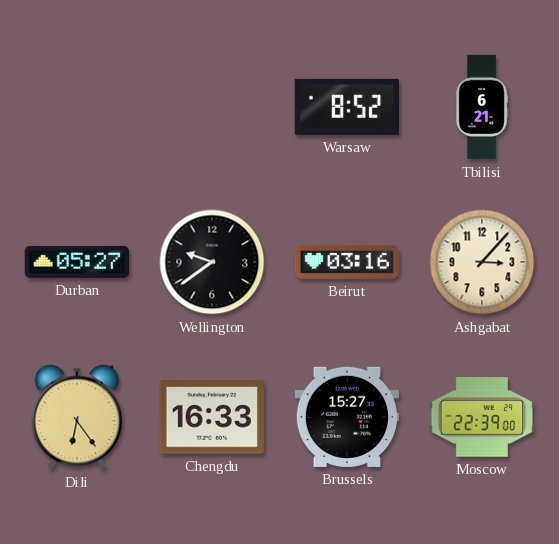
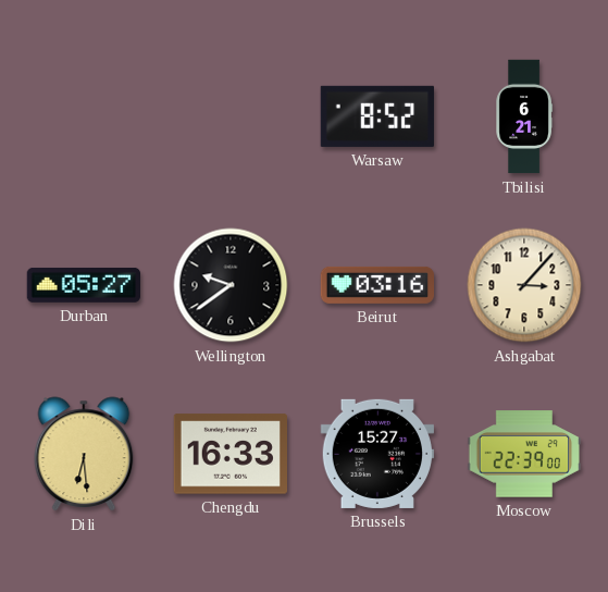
Dili: 6:24 -> 6:29
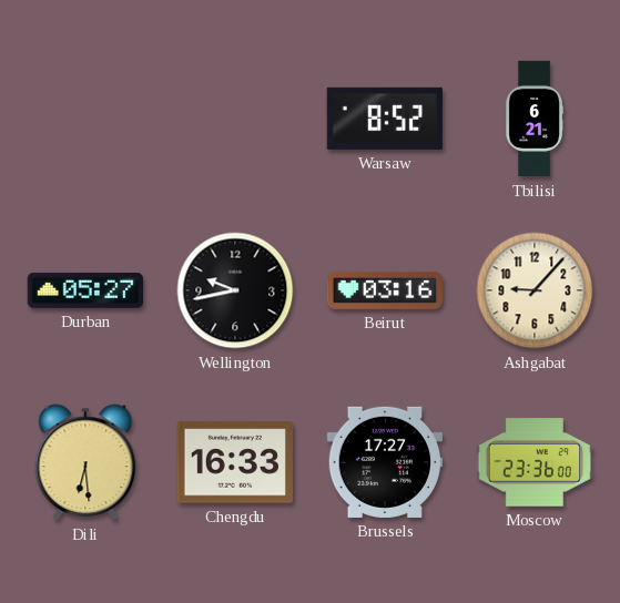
Wellington: 9:39 -> 9:43
Ashgabat: 3:07 -> 9:07
Brussels: 15:27 -> 17:27
Moscow: 22:39 -> 23:36
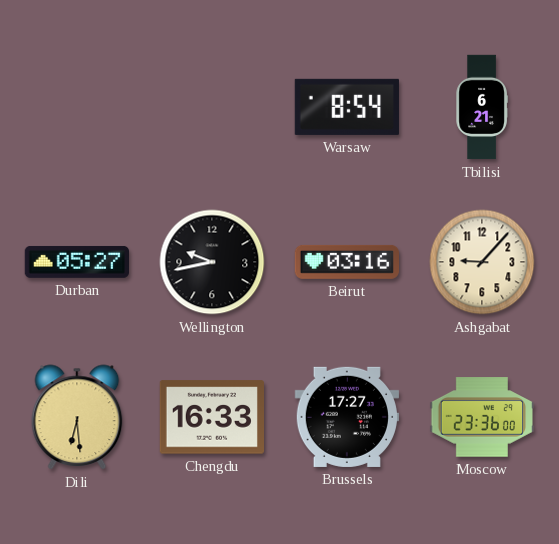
Warsaw: 8:52 -> 8:54
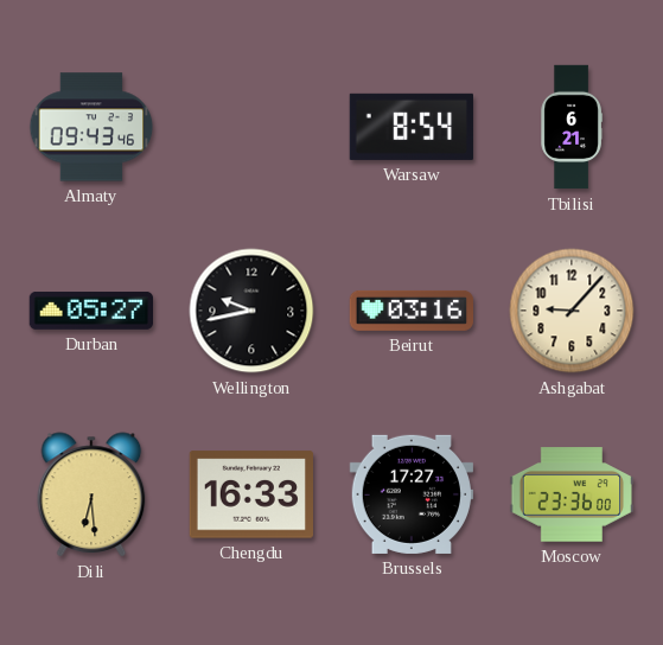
Almaty: none -> 09:43
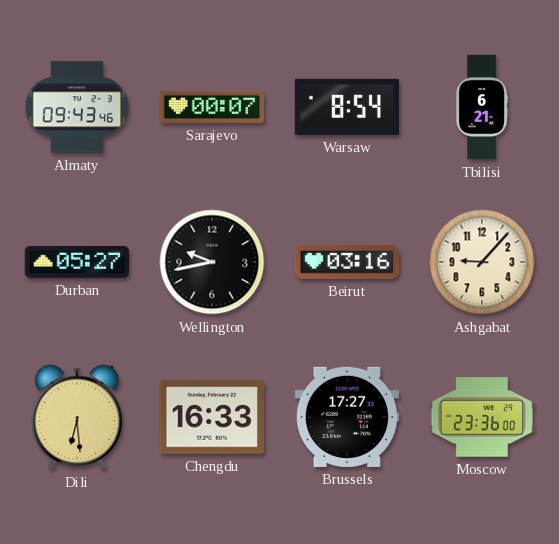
Sarajevo: none -> 00:07
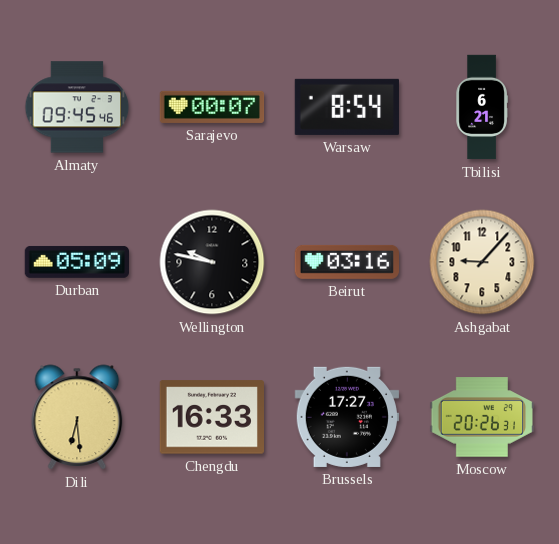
Almaty: 09:43 -> 09:45
Durban: 05:27 -> 05:09
Wellington: 9:43 -> 9:47
Moscow: 23:36 -> 20:26
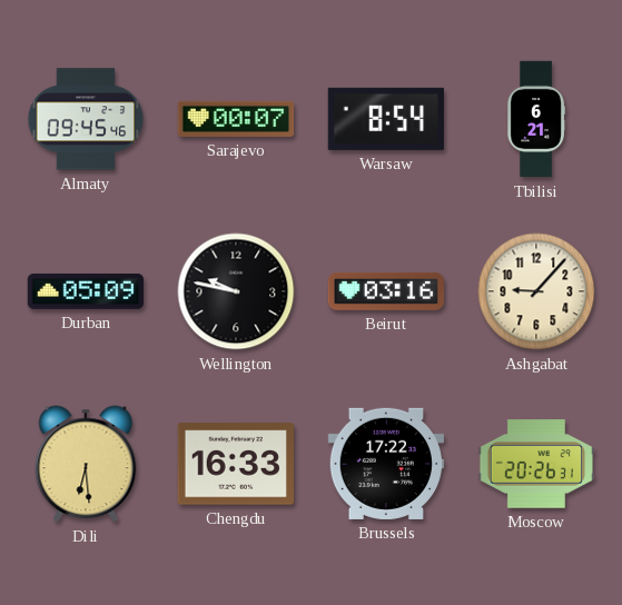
Brussels: 17:27 -> 17:22
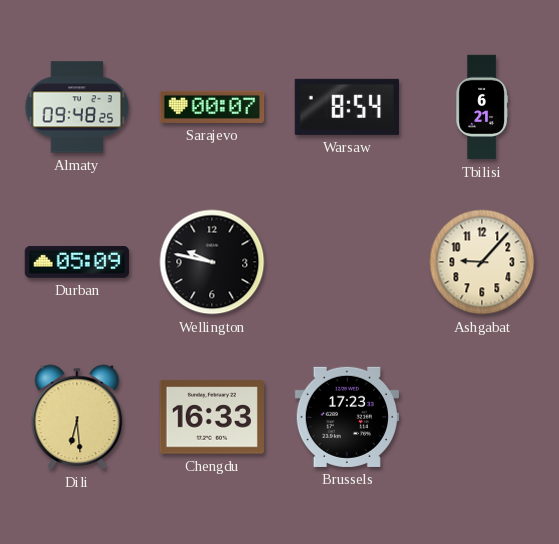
Almaty: 09:45 -> 09:48
Beirut: 03:16 -> none
Brussels: 17:22 -> 17:23
Moscow: 20:26 -> none
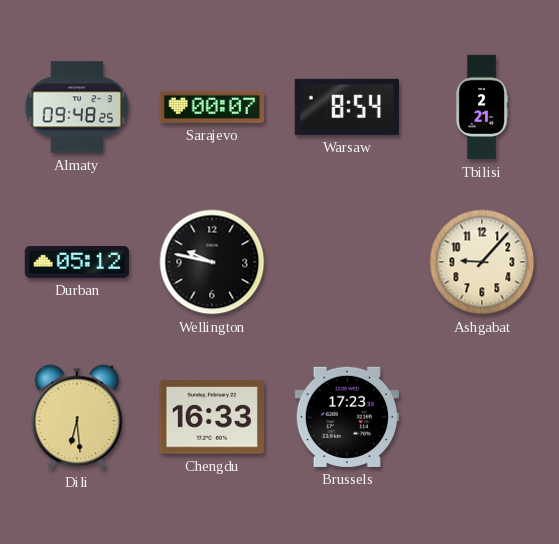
Tbilisi: 6:21 -> 2:21
Durban: 05:09 -> 05:12
